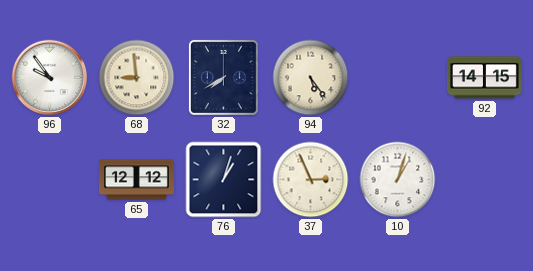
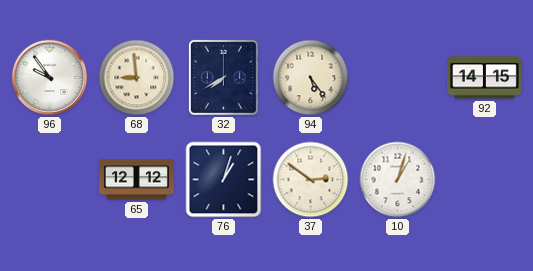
37: 2:56 -> 2:51
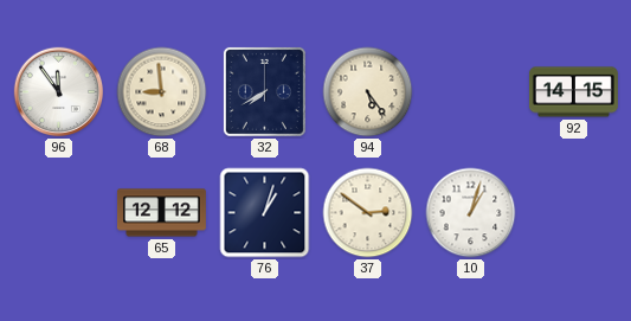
96: 9:54 -> 11:54
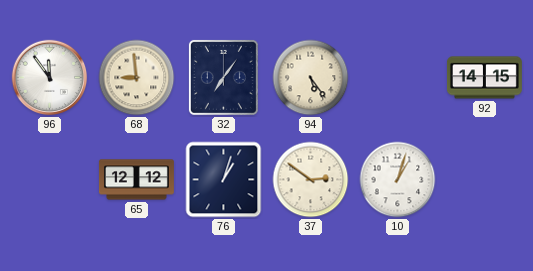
32: 7:40 -> 7:06
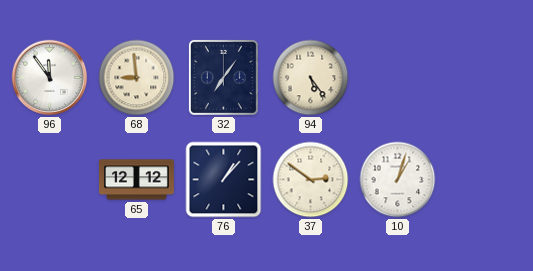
92: 14:15 -> none
76: 1:03 -> 1:07
